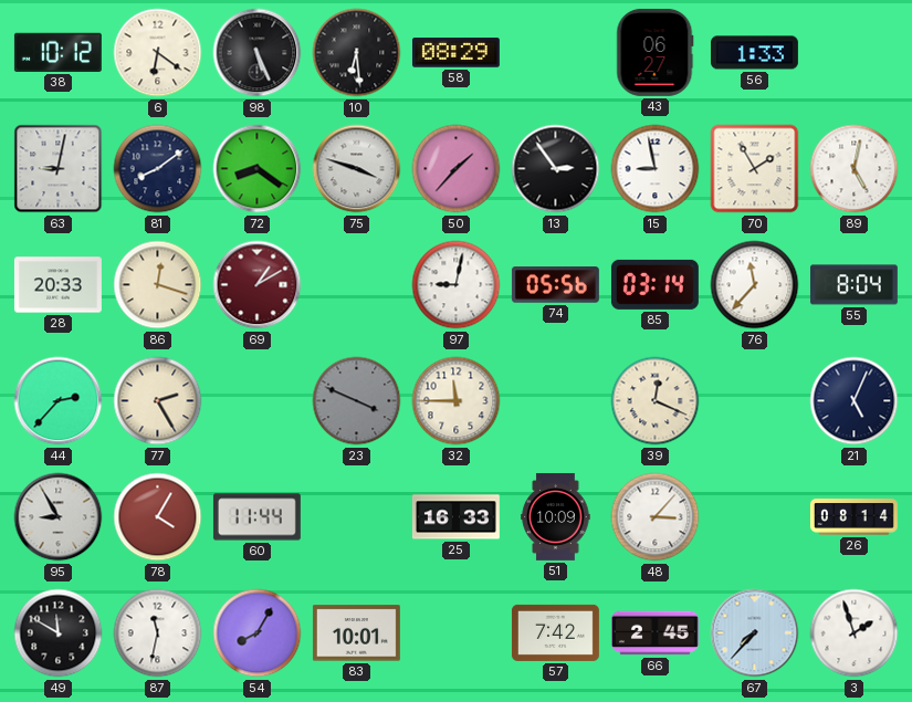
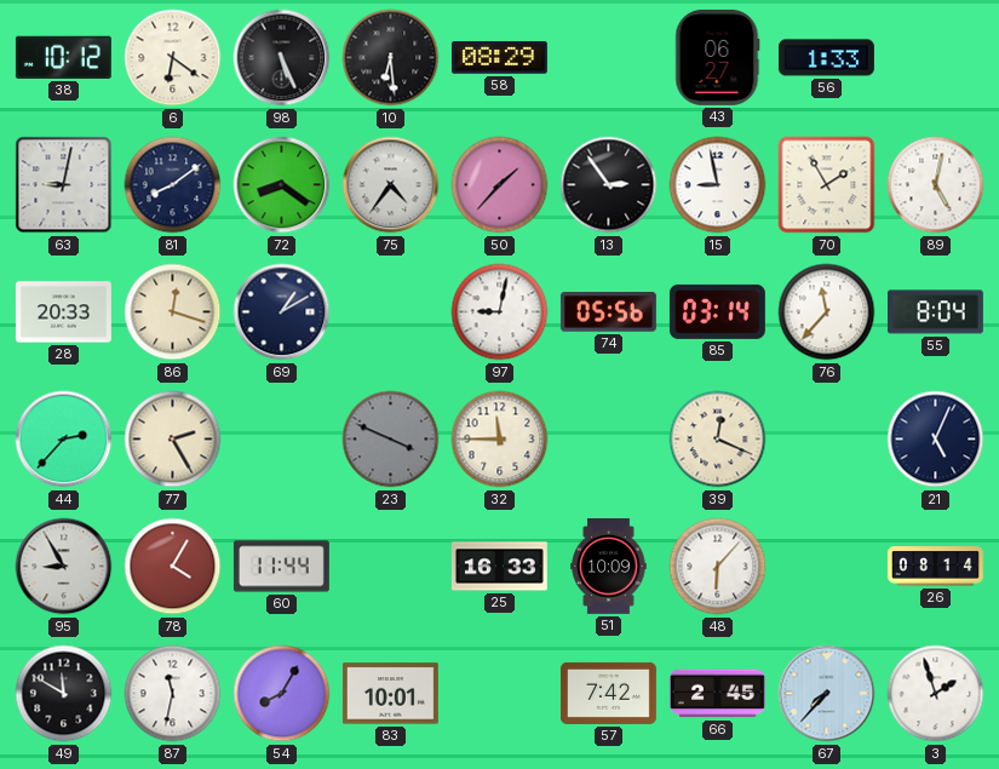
75: 3:48 -> 4:36
69 dial: burgundy -> navy
48: 3:07 -> 6:07
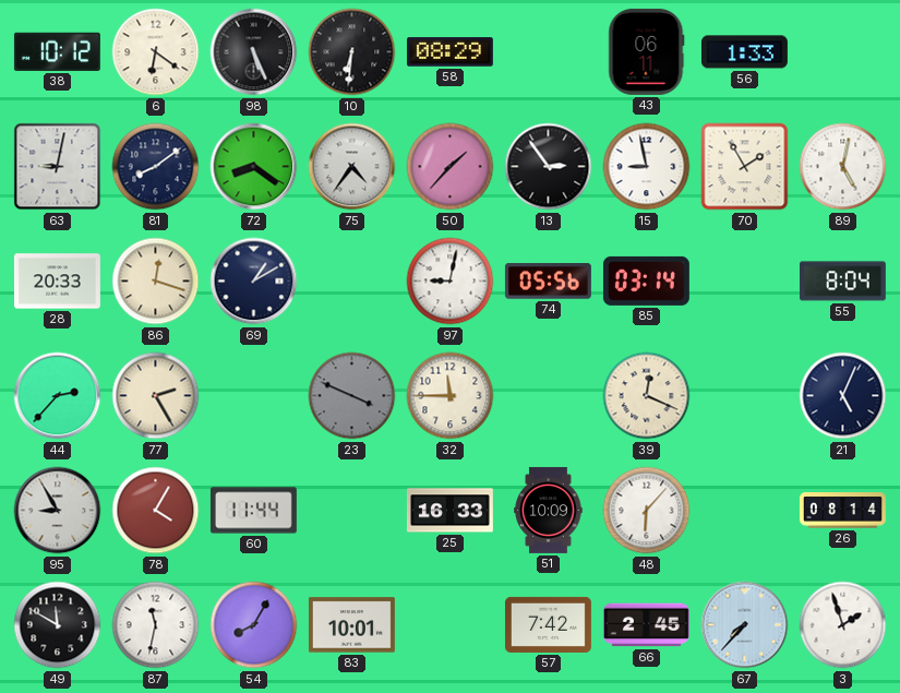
10: 6:29 -> 6:31
43: 06:27 -> 06:11
76: 11:37 -> none
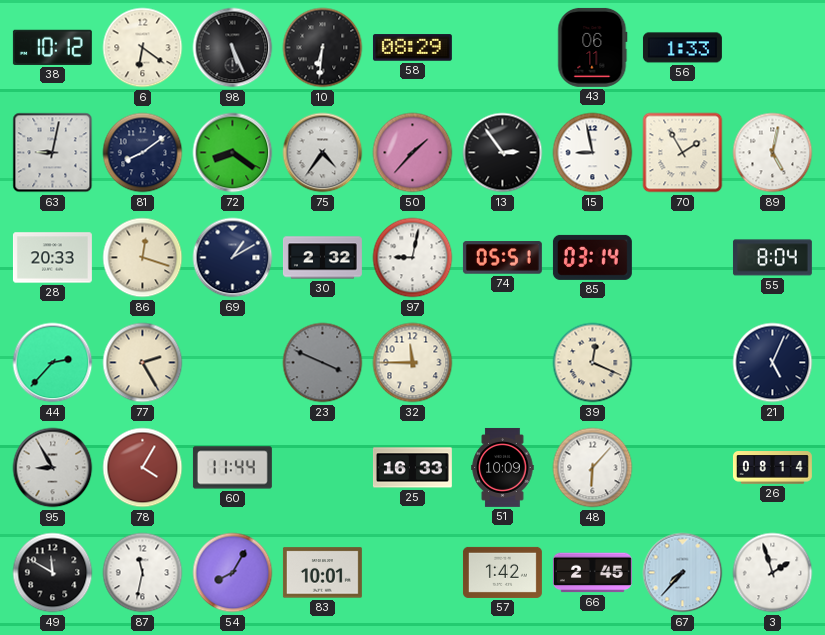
30: none -> 2:32
74: 05:56 -> 05:51
57: 7:42 -> 1:42
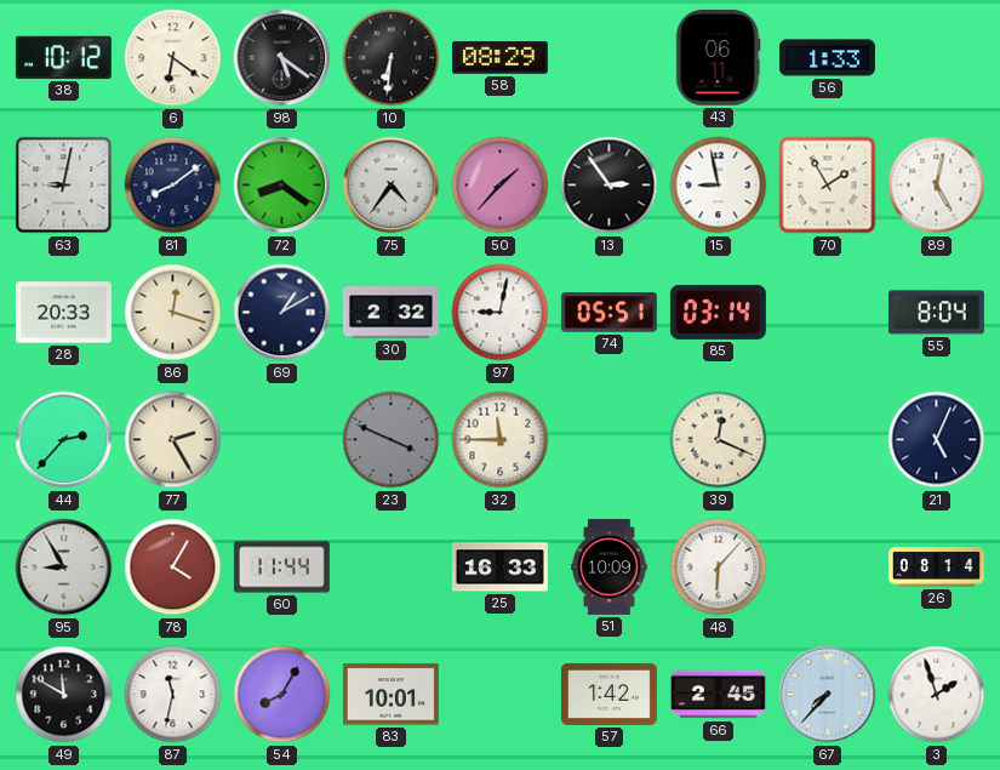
98: 5:26 -> 5:21
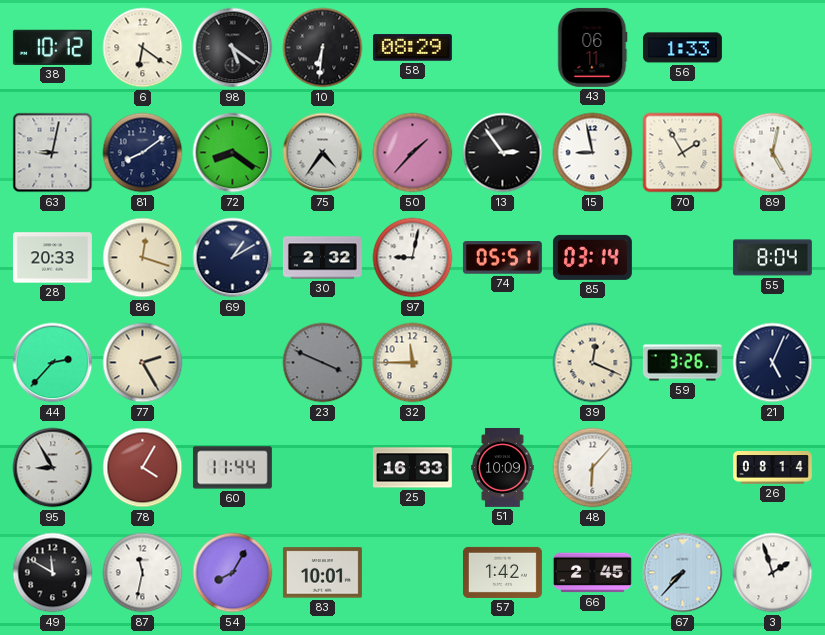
59: none -> 3:26
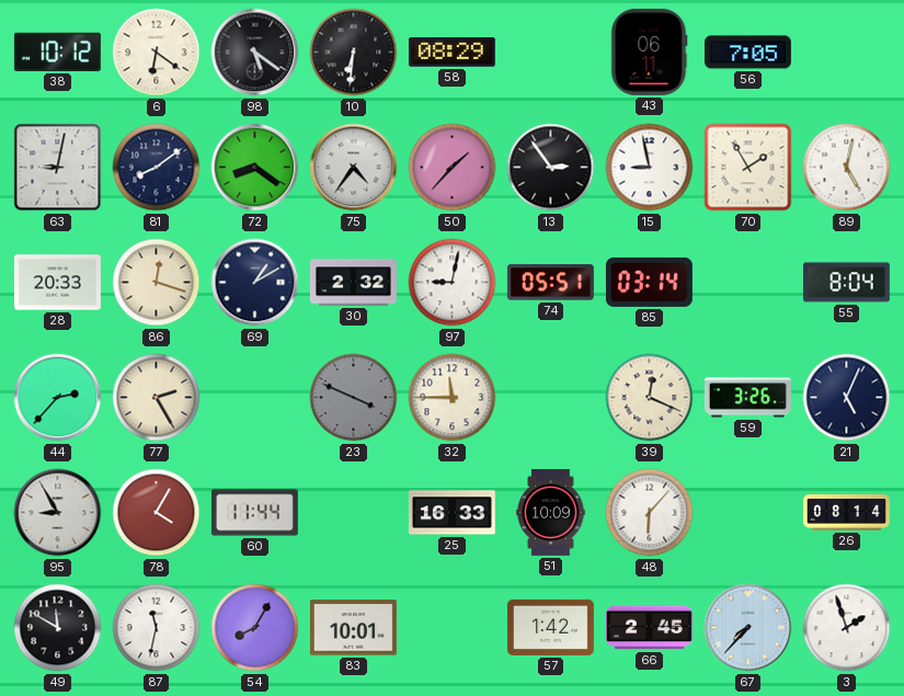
56: 1:33 -> 7:05
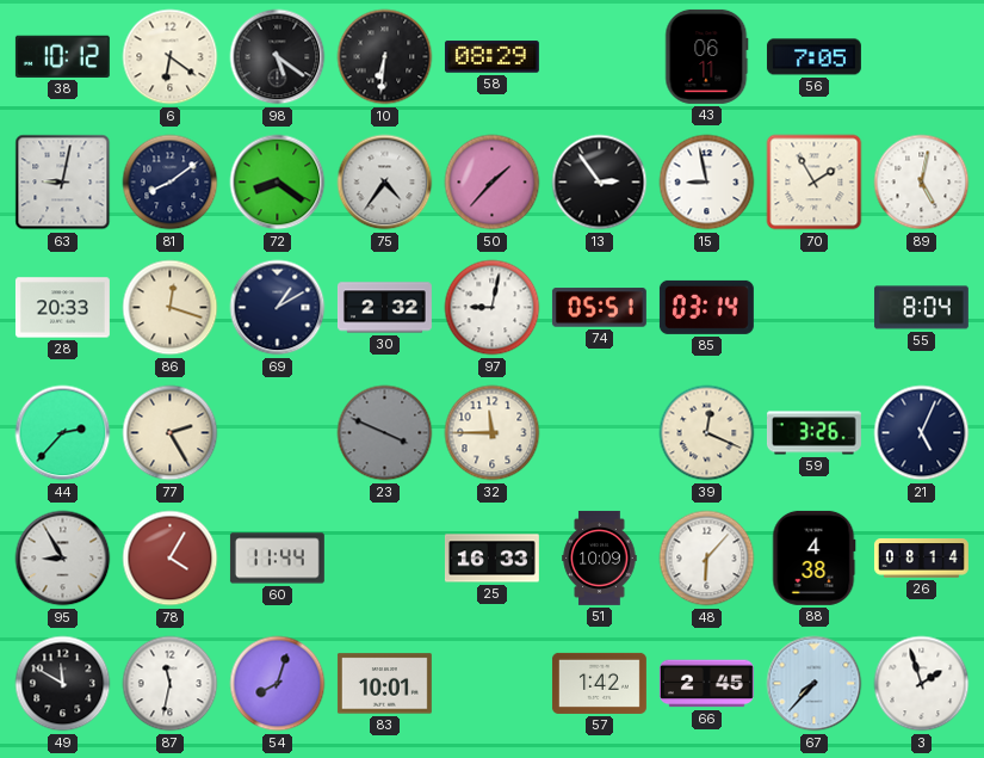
88: none -> 4:38
54: 8:05 -> 8:03
